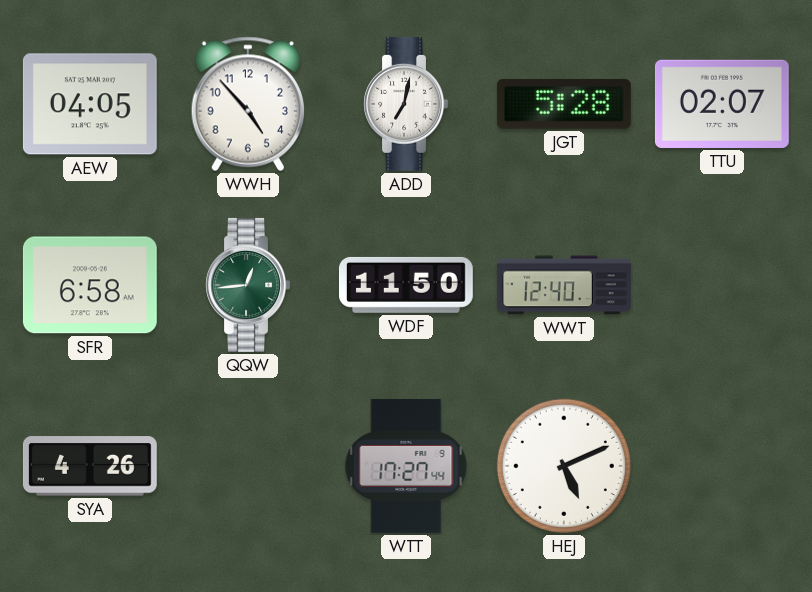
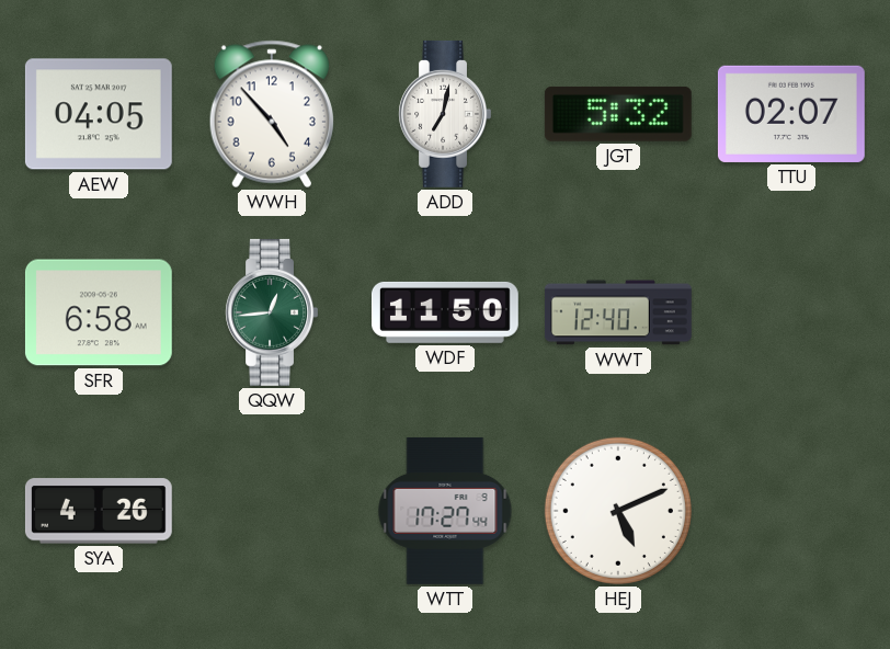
JGT: 5:28 -> 5:32
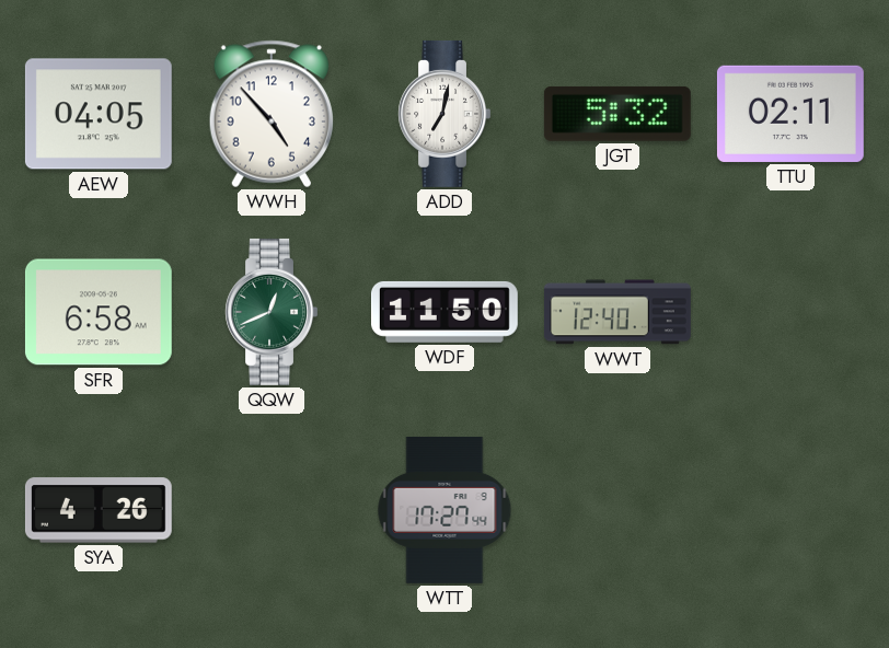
TTU: 02:07 -> 02:11
QQW: 12:44 -> 12:41
HEJ: 5:11 -> none
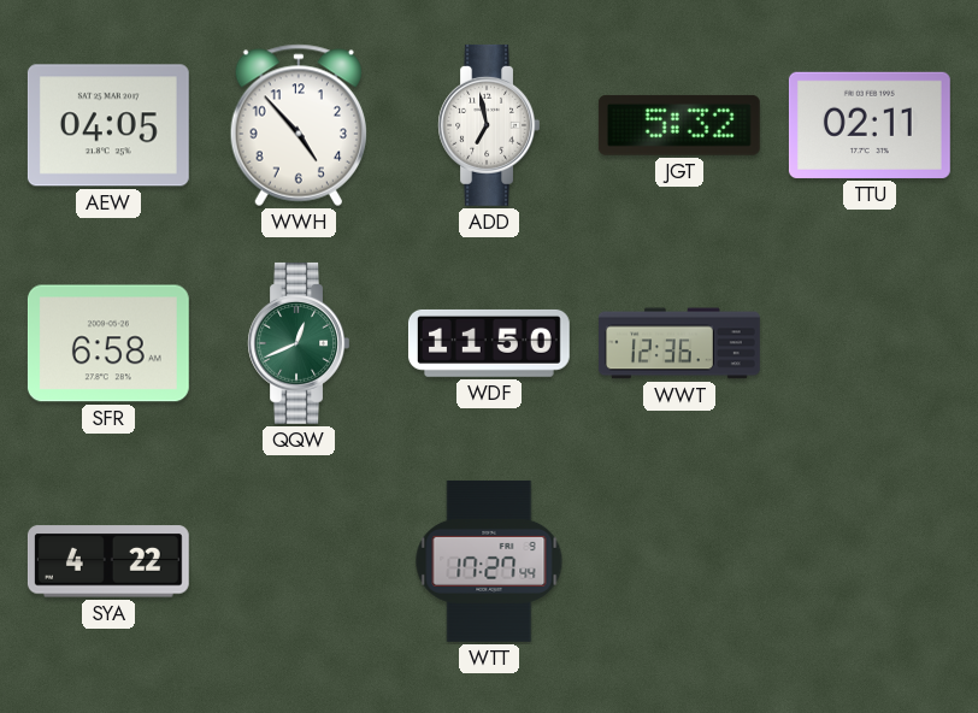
ADD: 7:02 -> 6:58
WWT: 12:40 -> 12:36
SYA: 4:26 -> 4:22
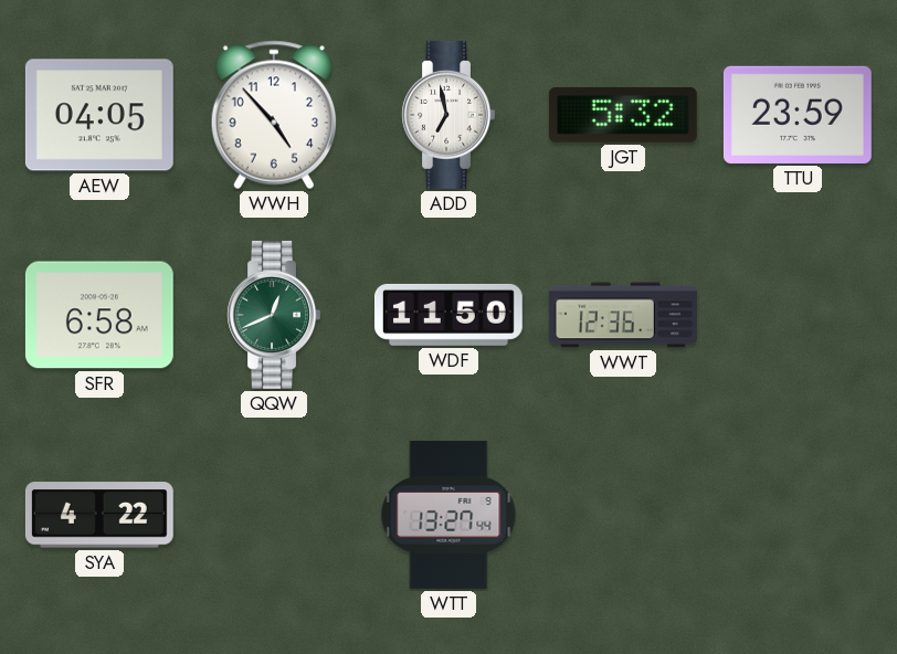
TTU: 02:11 -> 23:59
WTT: 17:27 -> 13:27
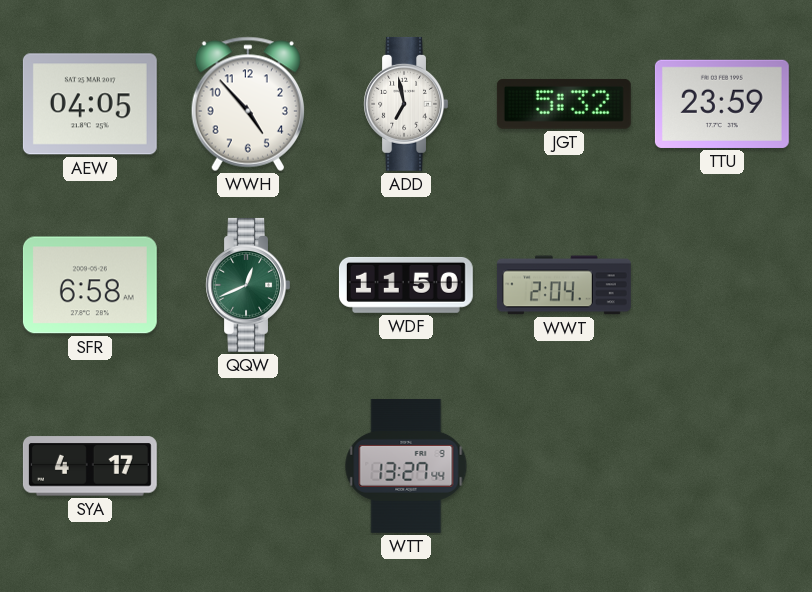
WWT: 12:36 -> 2:04
SYA: 4:22 -> 4:17
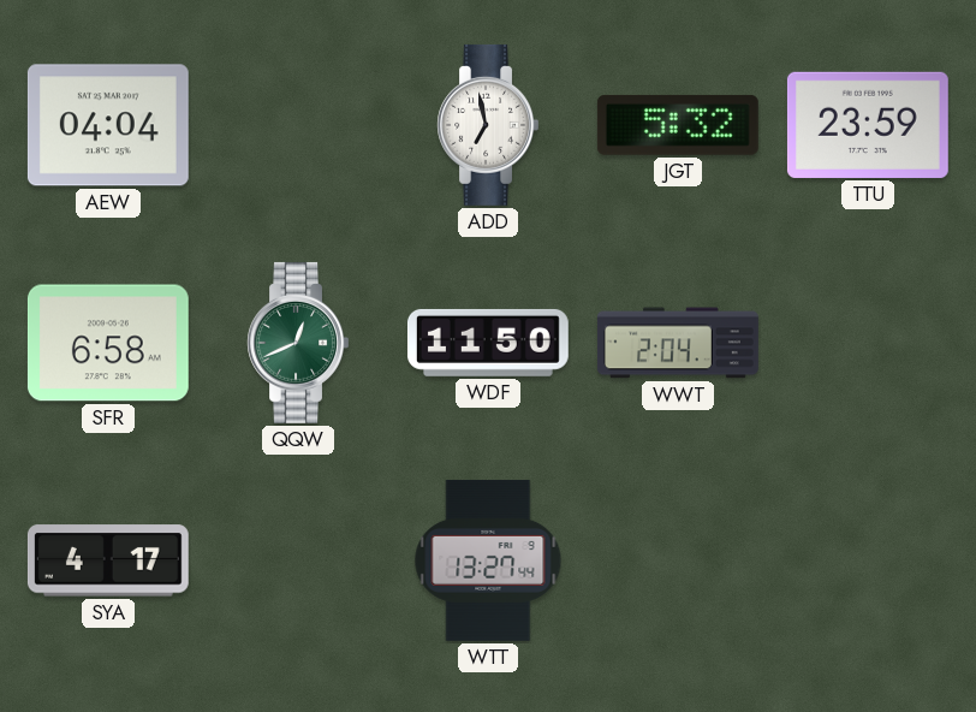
AEW: 04:05 -> 04:04
WWH: 4:53 -> none
